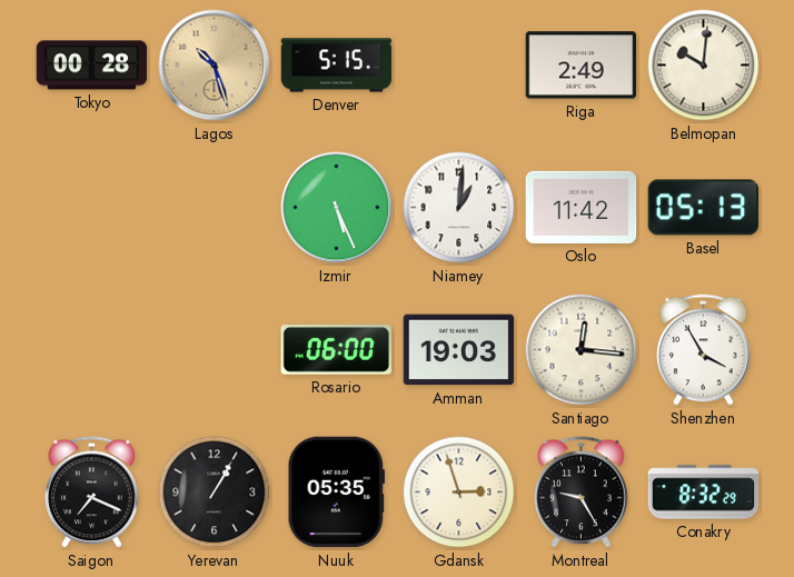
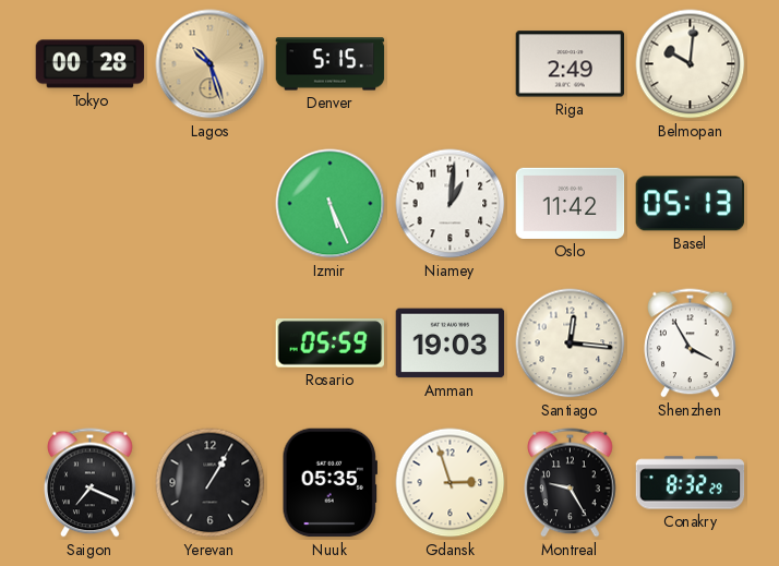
Rosario: 06:00 -> 05:59
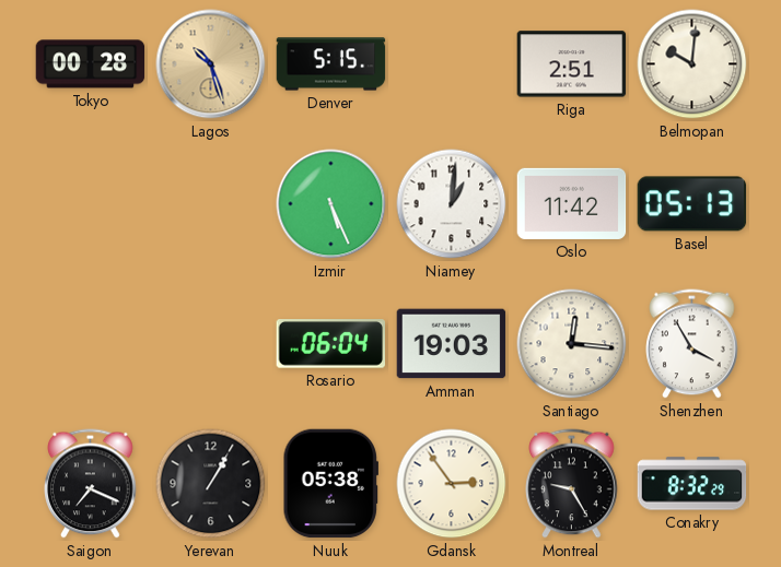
Riga: 2:49 -> 2:51
Rosario: 05:59 -> 06:04
Nuuk: 05:35 -> 05:38
Gdansk: 2:57 -> 2:54
